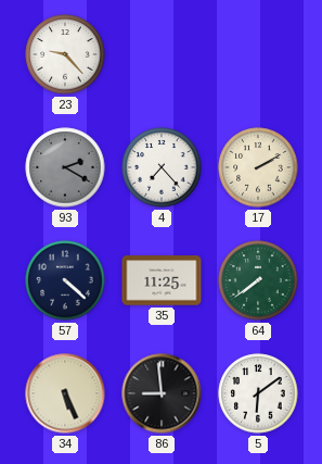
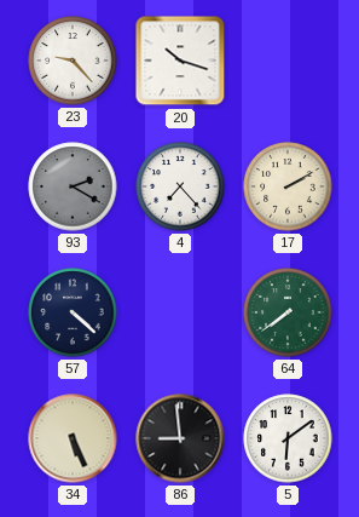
20: none -> 10:18
35: 11:25 -> none
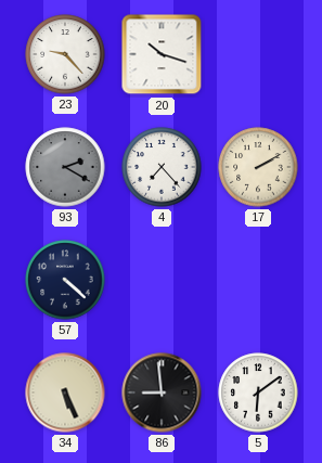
64: 7:39 -> none
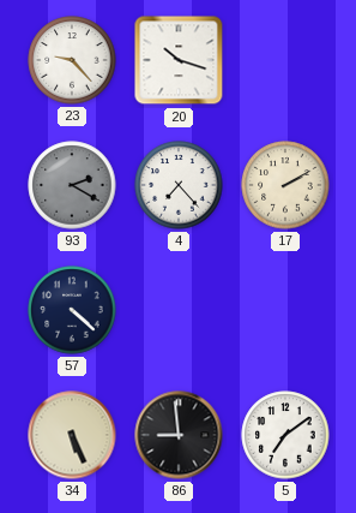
5: 6:09 -> 7:09
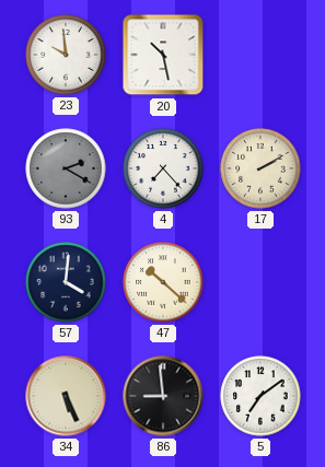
23: 9:23 -> 9:59
20: 10:18 -> 10:28
57: 4:22 -> 4:01
47: none -> 10:22
